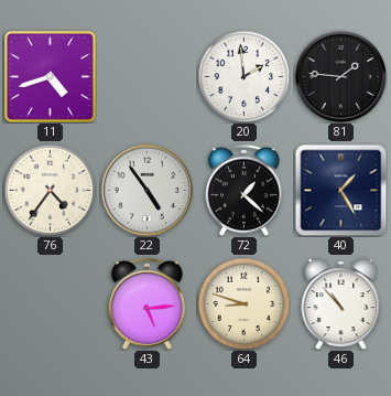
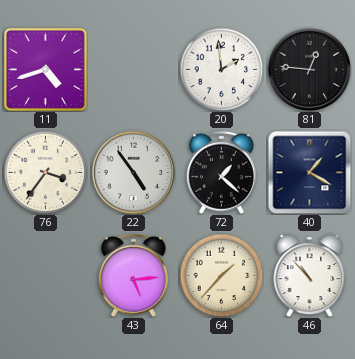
81: 1:46 -> 12:46
76: 4:36 -> 3:36
40: 1:25 -> 1:20
64: 8:48 -> 1:37
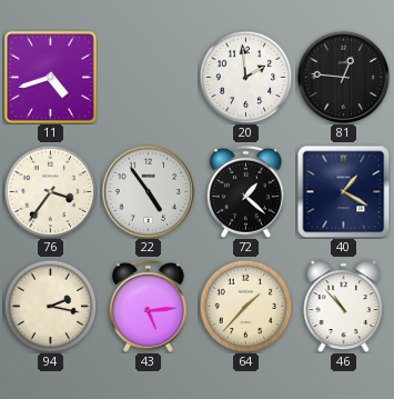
94: none -> 2:17
